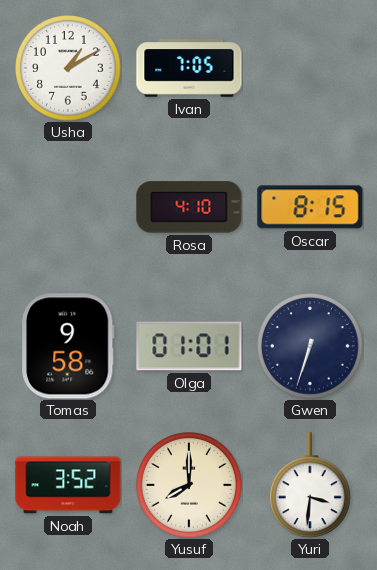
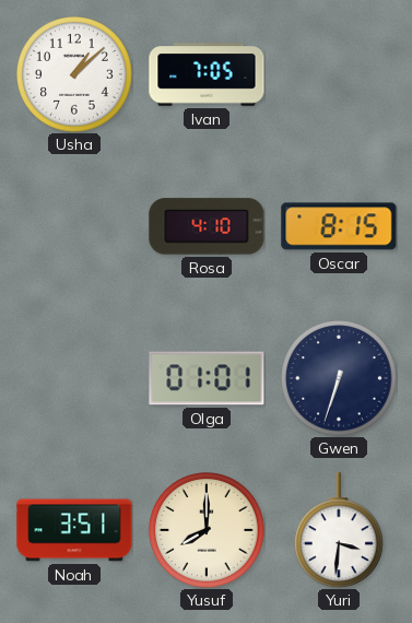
Usha: 1:10 -> 1:08
Tomas: 9:58 -> none
Noah: 3:52 -> 3:51
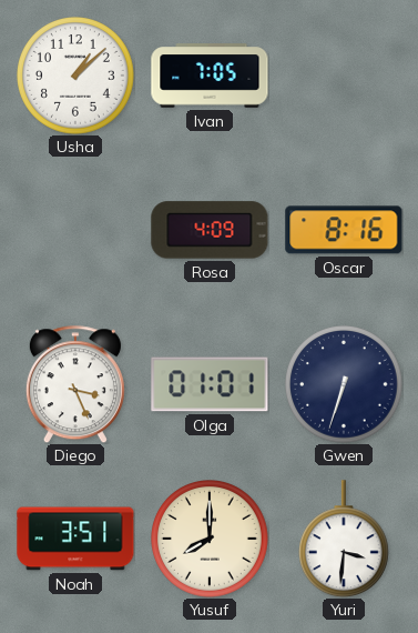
Rosa: 4:10 -> 4:09
Oscar: 8:15 -> 8:16
Diego: none -> 3:26
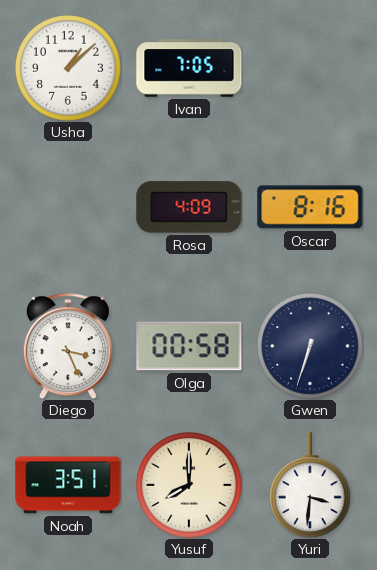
Olga: 01:01 -> 00:58
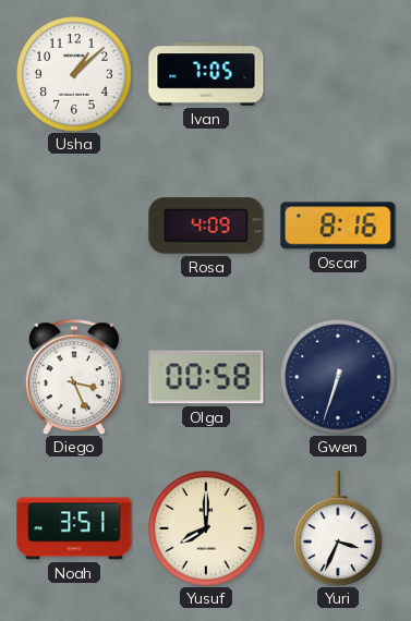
Yuri: 3:31 -> 3:34
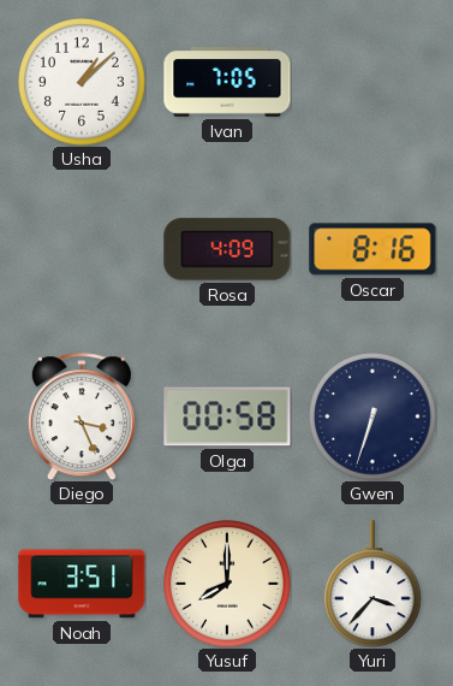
Yuri: 3:34 -> 3:37
